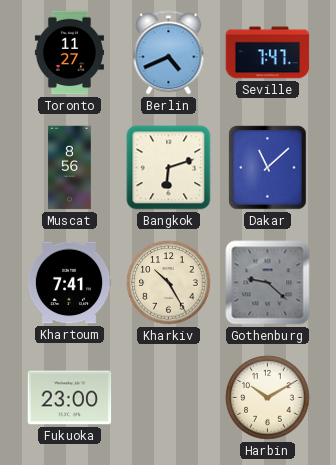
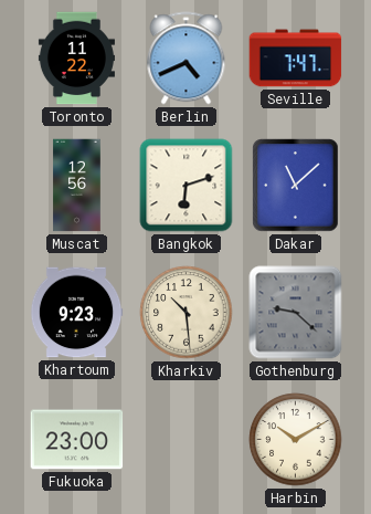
Toronto: 11:27 -> 11:22
Muscat: 8:56 -> 12:56
Khartoum: 7:41 -> 9:23
Kharkiv: 10:25 -> 10:29
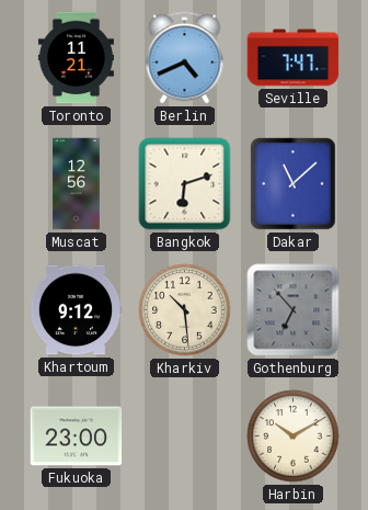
Toronto: 11:22 -> 11:21
Khartoum: 9:23 -> 9:12
Gothenburg: 9:22 -> 6:53
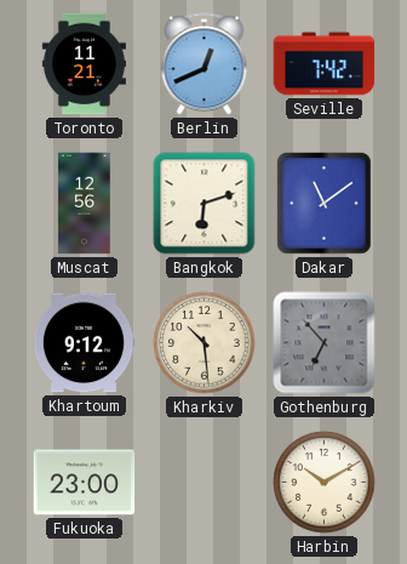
Berlin: 4:41 -> 12:41
Seville: 7:47 -> 7:42
Dakar: 11:08 -> 11:09
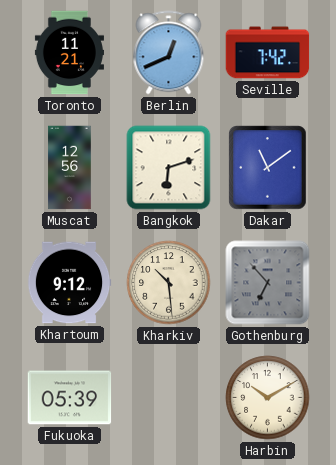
Fukuoka: 23:00 -> 05:39
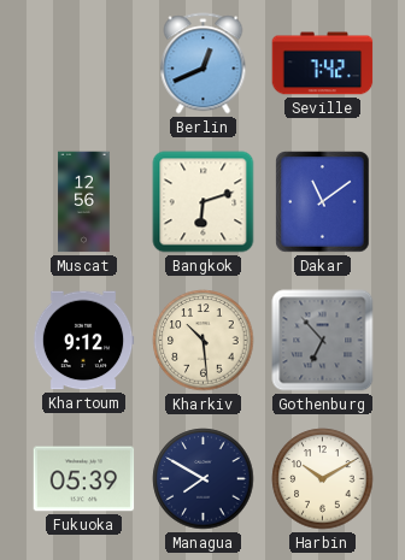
Toronto: 11:21 -> none
Managua: none -> 7:50
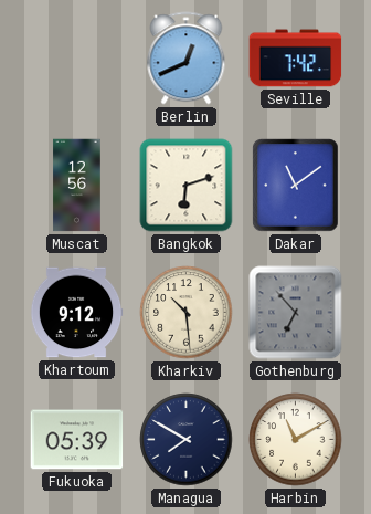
Harbin: 10:10 -> 11:10
